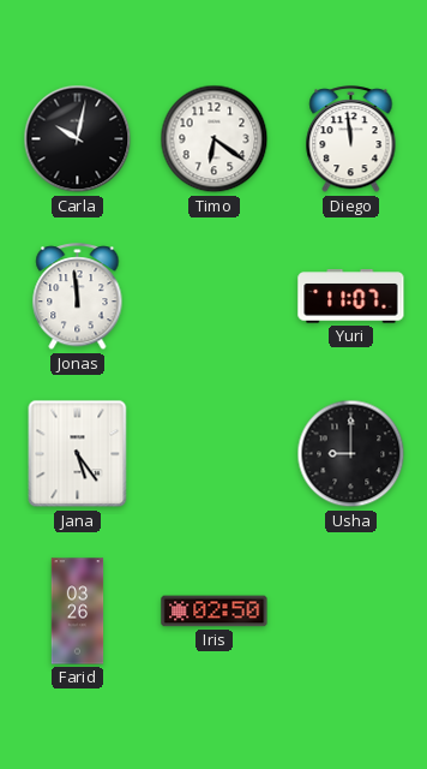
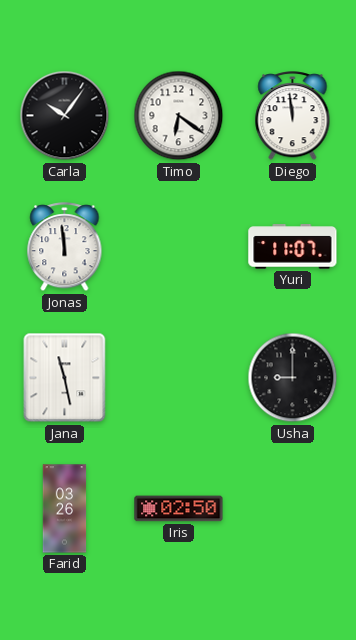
Carla: 10:02 -> 10:06
Jana: 5:24 -> 11:28
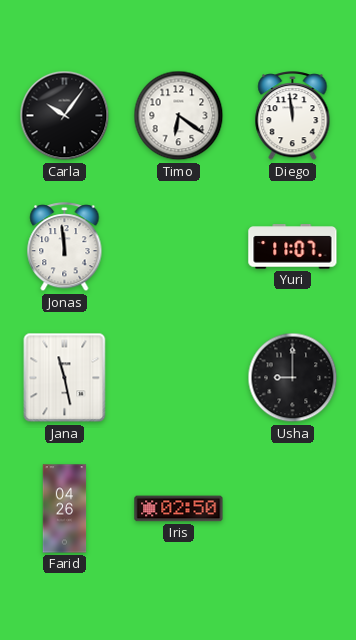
Farid: 03:26 -> 04:26
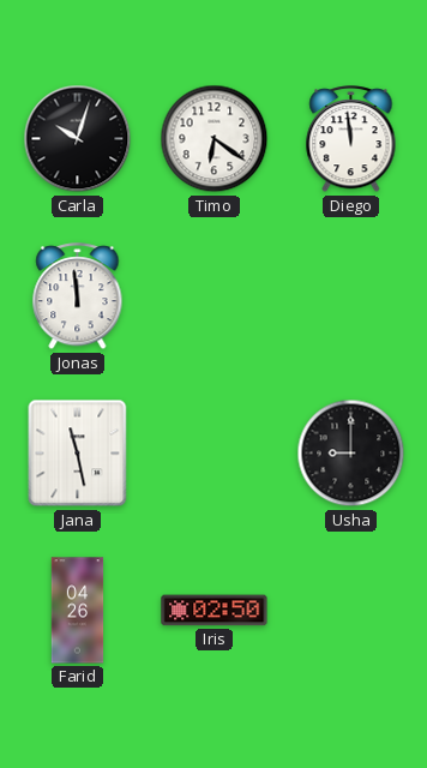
Carla: 10:06 -> 10:03
Yuri: 11:07 -> none
